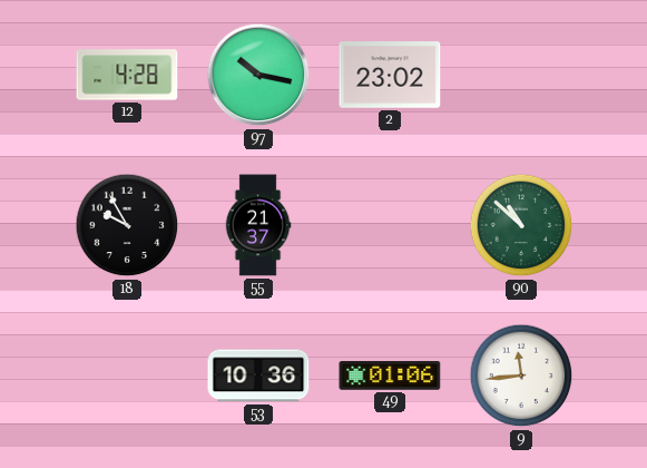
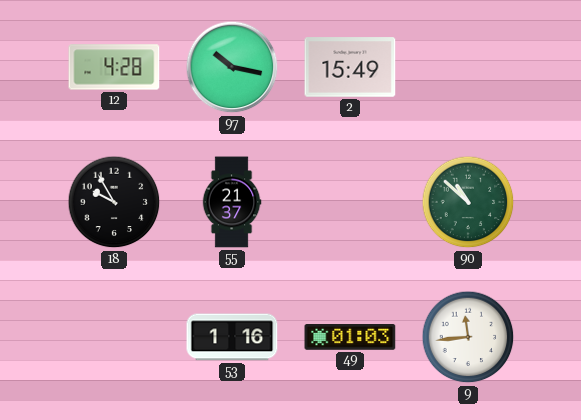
2: 23:02 -> 15:49
53: 10:36 -> 1:16
49: 01:06 -> 01:03
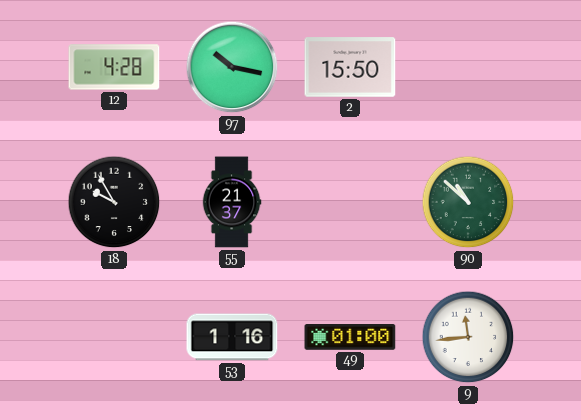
2: 15:49 -> 15:50
49: 01:03 -> 01:00
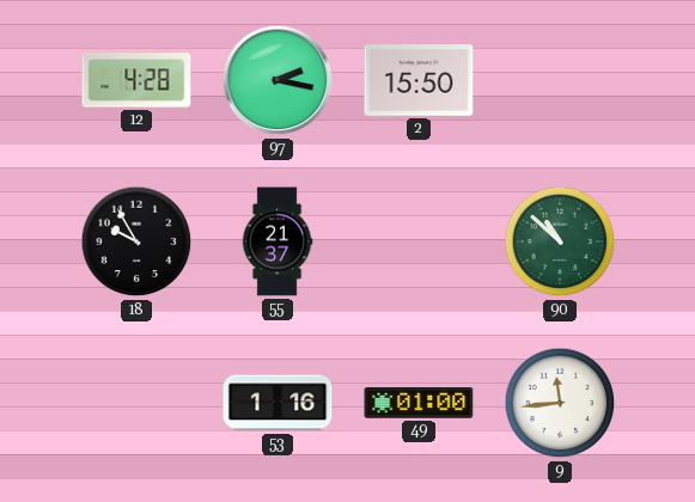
97: 10:17 -> 2:17
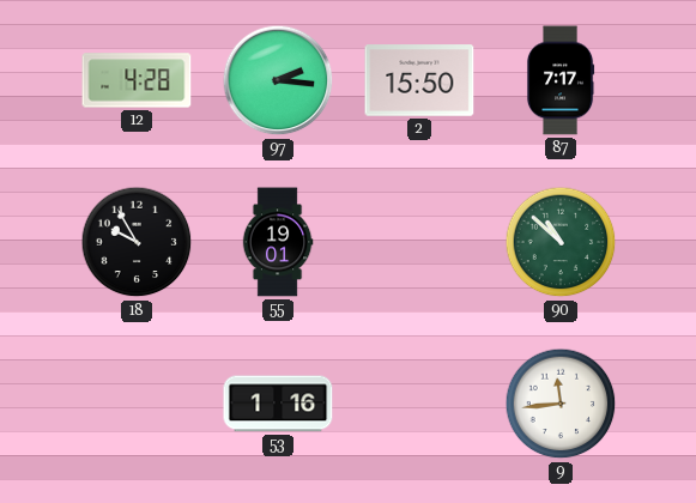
97: 2:17 -> 2:16
87: none -> 7:17
55: 21:37 -> 19:01
49: 01:00 -> none
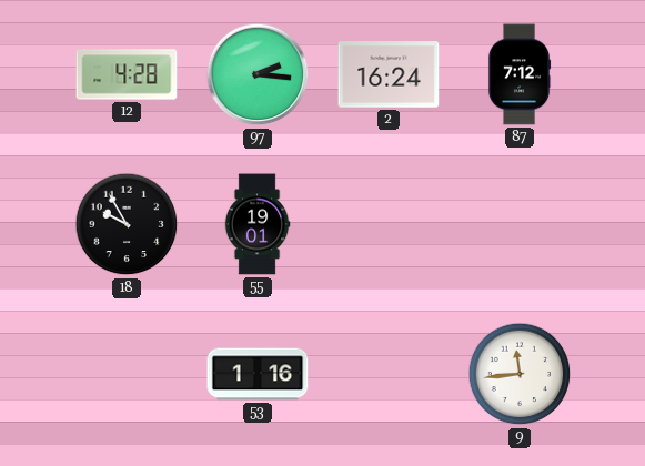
2: 15:50 -> 16:24
87: 7:17 -> 7:12
90: 10:52 -> none
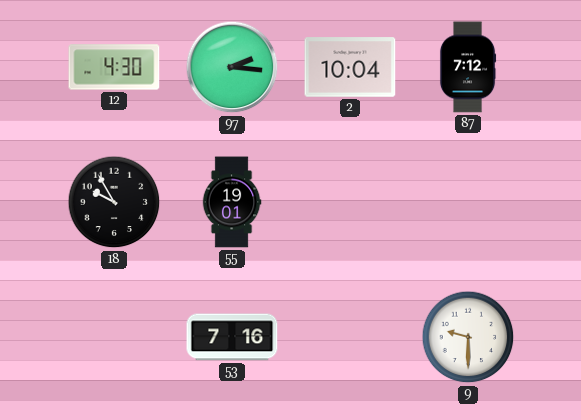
12: 4:28 -> 4:30
2: 16:24 -> 10:04
53: 1:16 -> 7:16
9: 11:44 -> 9:30
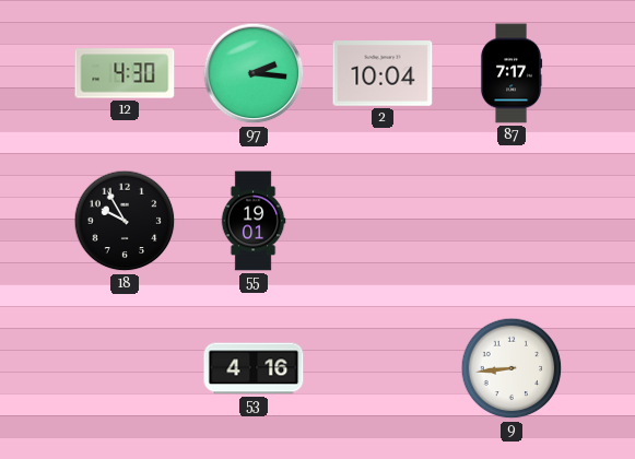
87: 7:12 -> 7:17
53: 7:16 -> 4:16
9: 9:30 -> 8:44
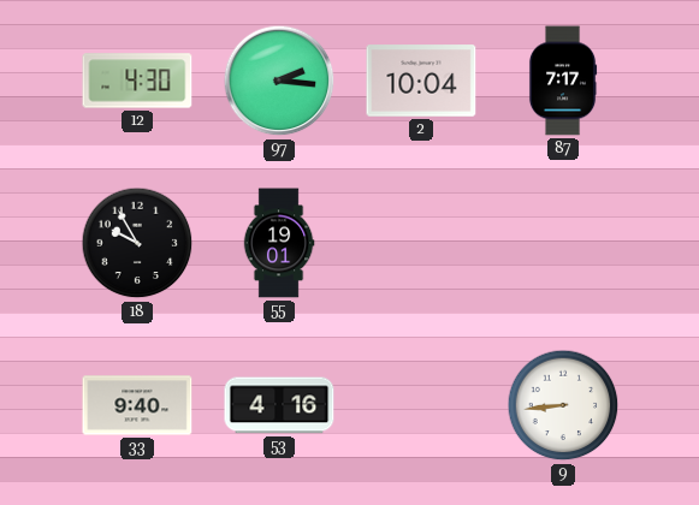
33: none -> 9:40
